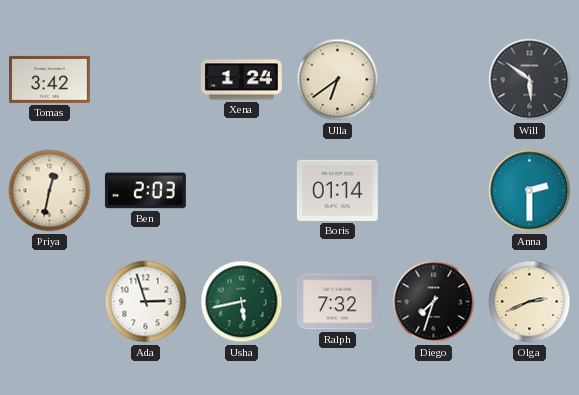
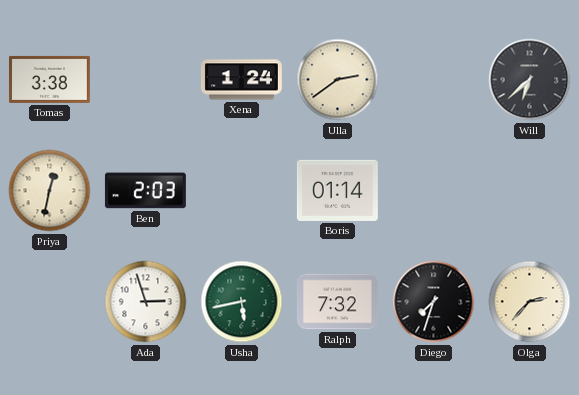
Tomas: 3:42 -> 3:38
Ulla: 6:39 -> 2:39
Will: 5:51 -> 6:38
Anna: 2:30 -> none
Olga: 2:41 -> 2:37
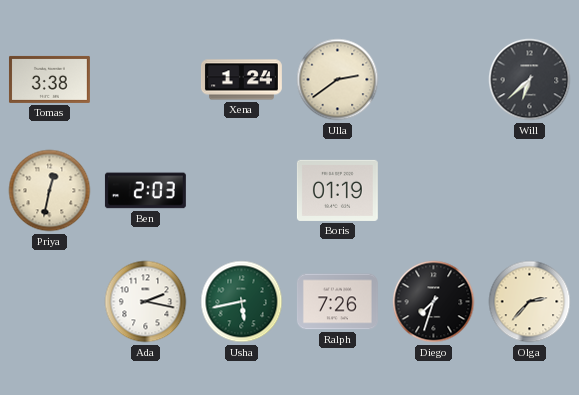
Boris: 01:14 -> 01:19
Ada: 2:57 -> 2:17
Ralph: 7:32 -> 7:26
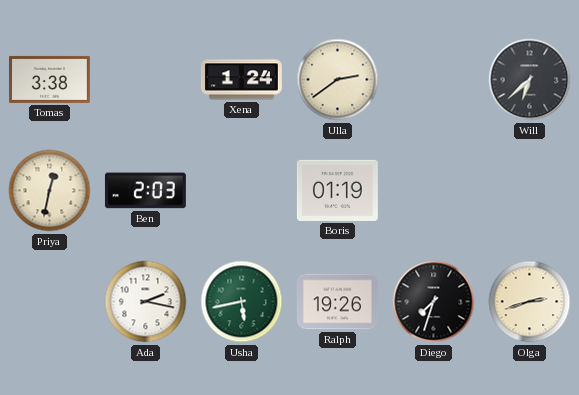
Ralph: 7:26 -> 19:26
Olga: 2:37 -> 2:42
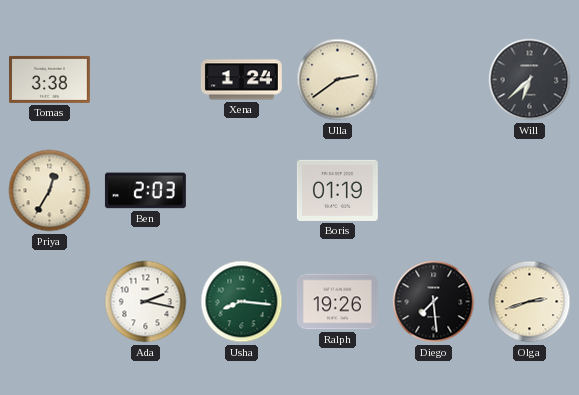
Priya: 12:32 -> 12:35
Usha: 5:43 -> 8:16
Diego: 7:33 -> 7:29
